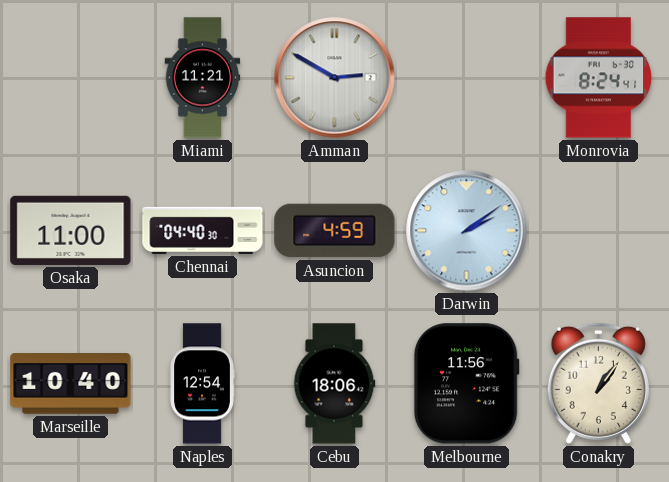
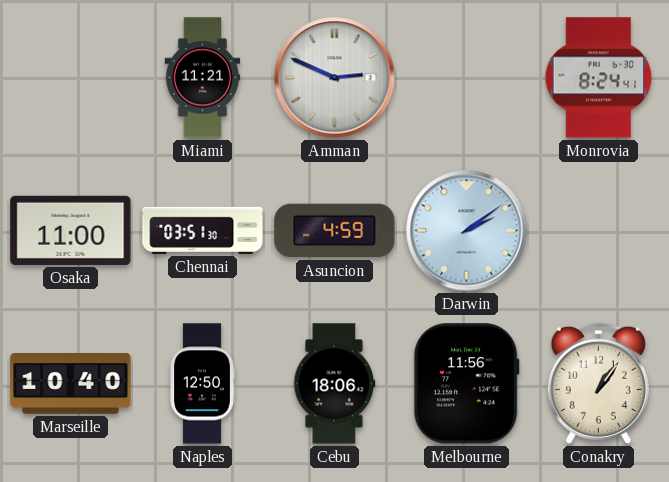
Amman: 2:50 -> 2:49
Chennai: 04:40 -> 03:51
Naples: 12:54 -> 12:50
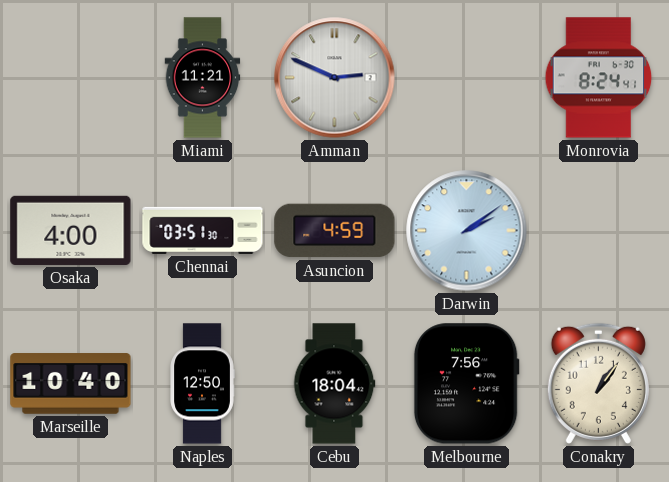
Osaka: 11:00 -> 4:00
Cebu: 18:06 -> 18:04
Melbourne: 11:56 -> 7:56
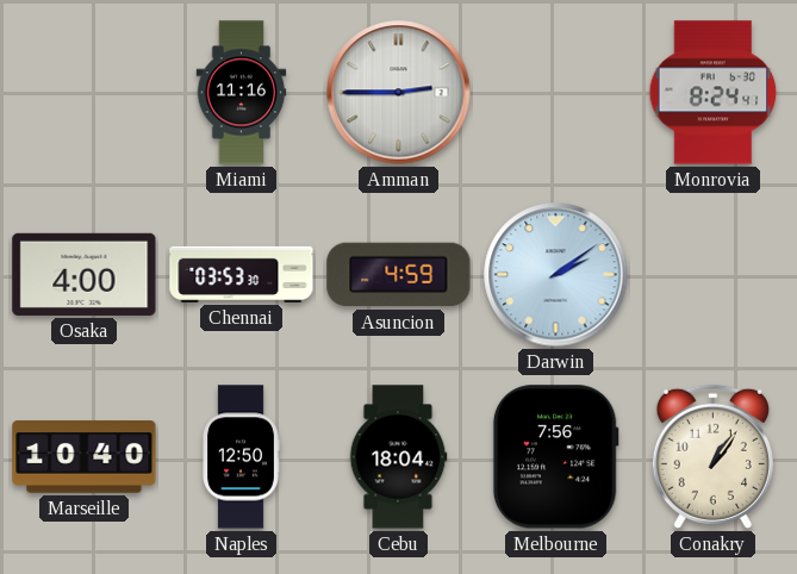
Miami: 11:21 -> 11:16
Amman: 2:49 -> 2:45
Chennai: 03:51 -> 03:53
